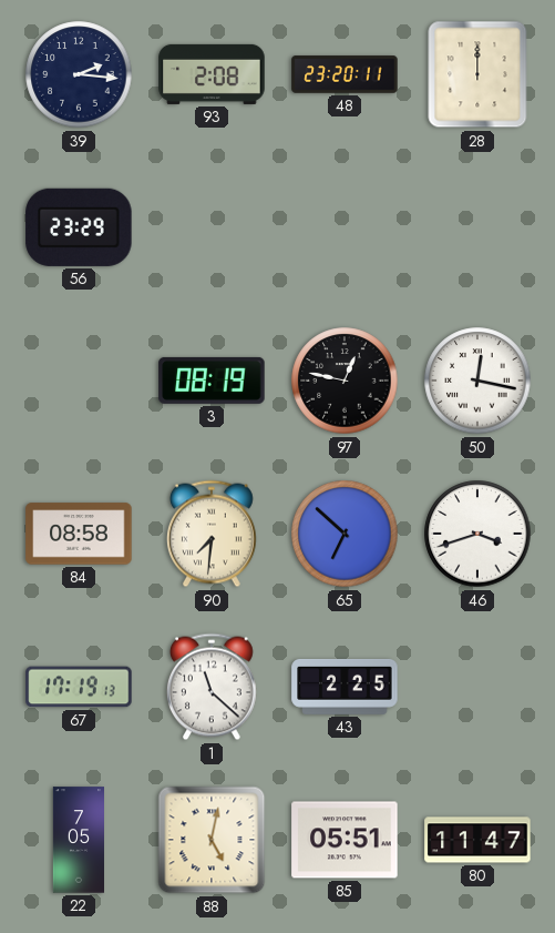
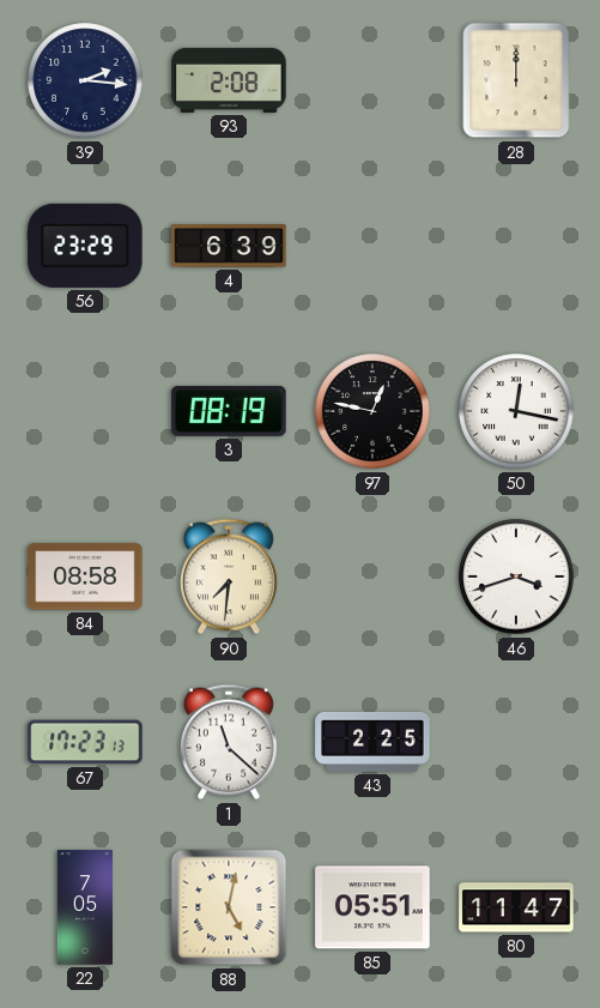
48: 23:20 -> none
4: none -> 6:39
65: 6:52 -> none
67: 17:19 -> 17:23
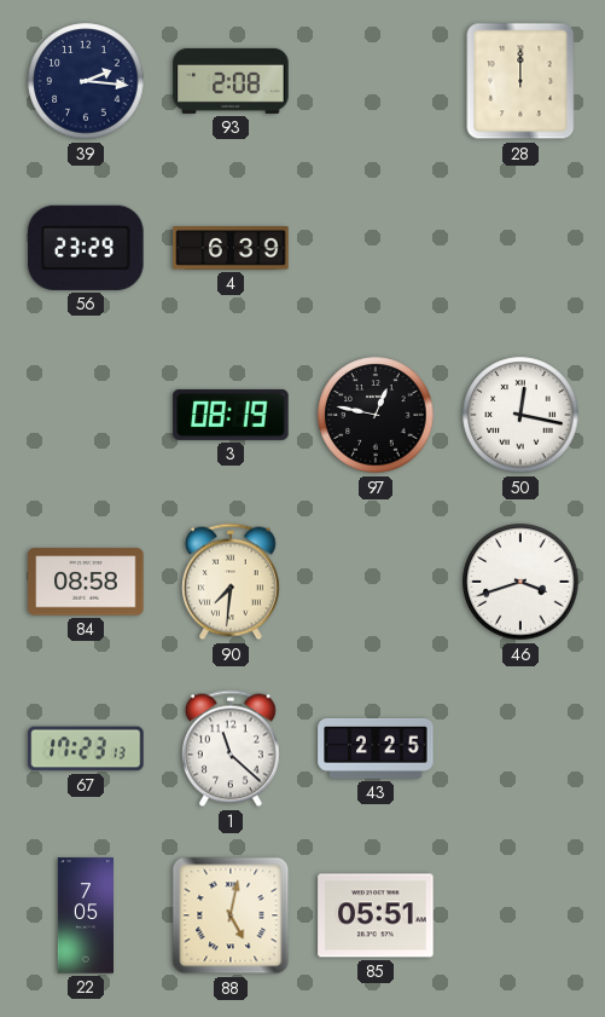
80: 11:47 -> none
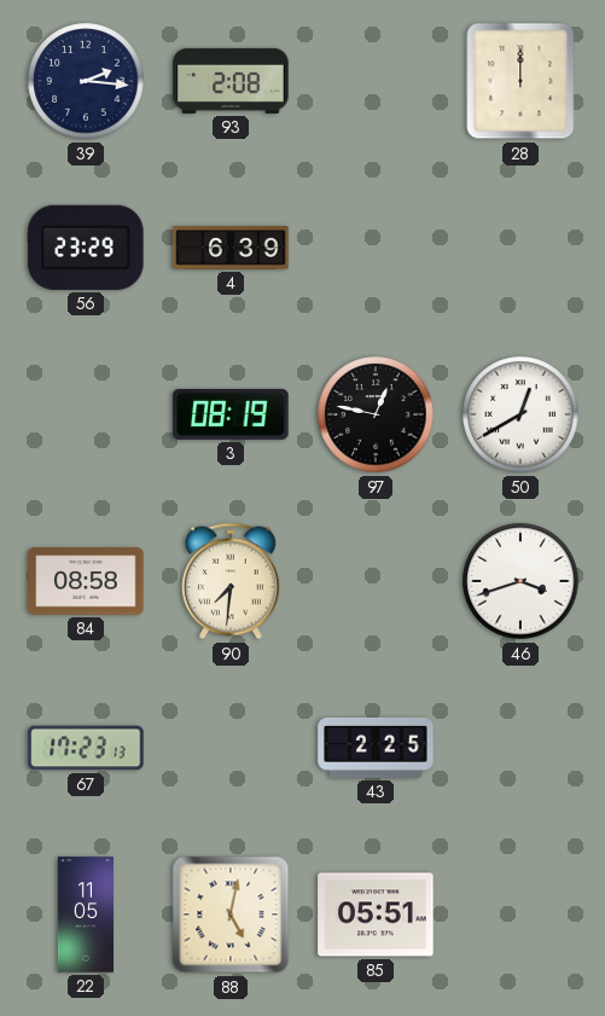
50: 12:17 -> 12:40
1: 11:22 -> none
22: 7:05 -> 11:05
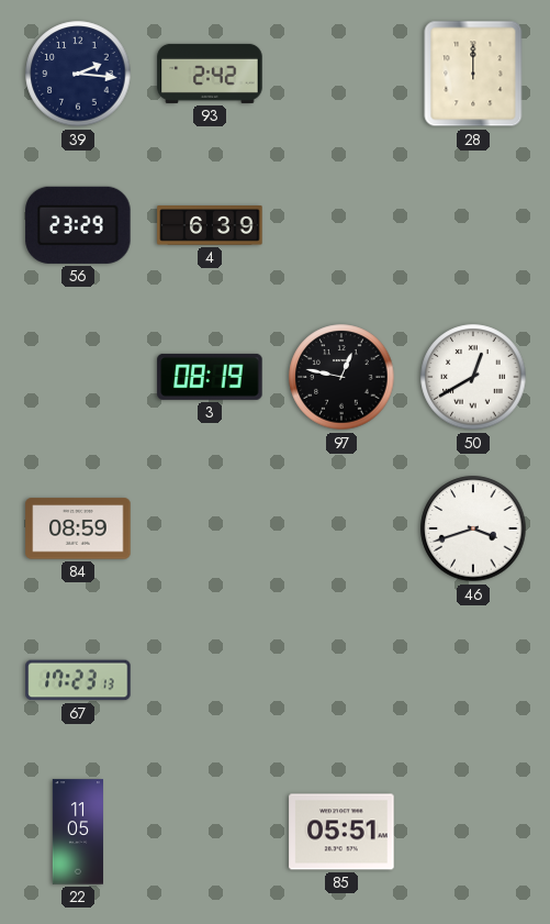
93: 2:08 -> 2:42
84: 08:58 -> 08:59
90: 7:31 -> none
43: 2:25 -> none
88: 5:02 -> none
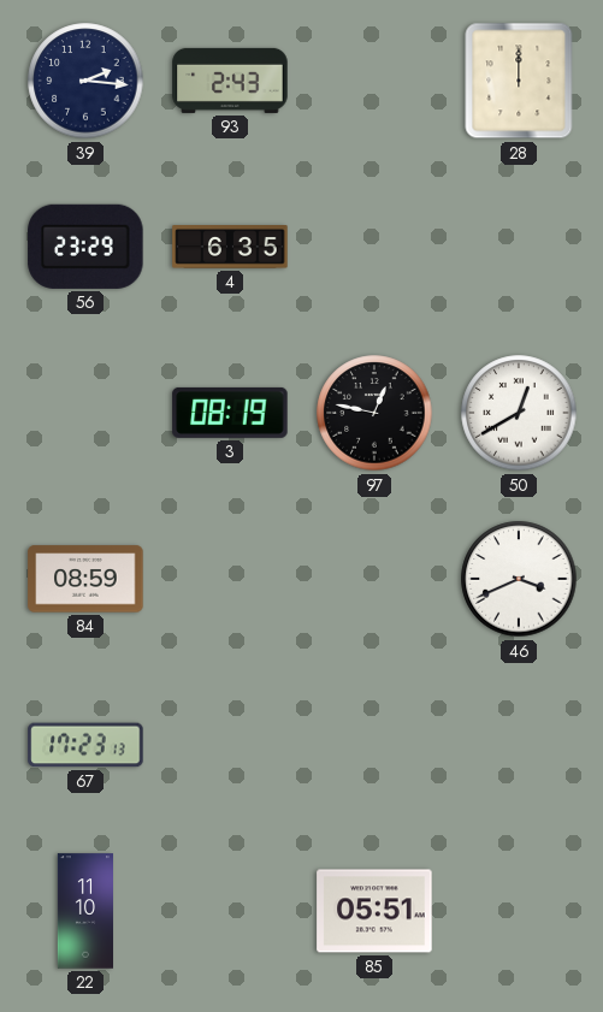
93: 2:42 -> 2:43
4: 6:39 -> 6:35
46: 3:42 -> 3:41
22: 11:05 -> 11:10
